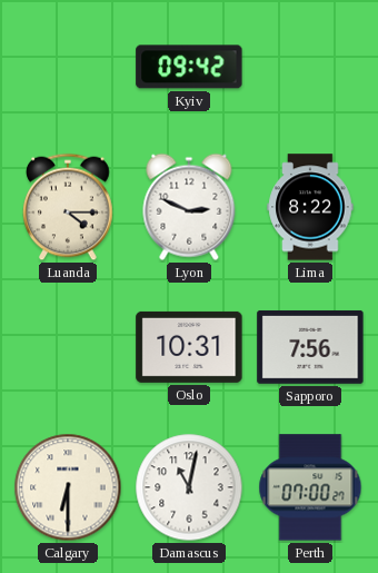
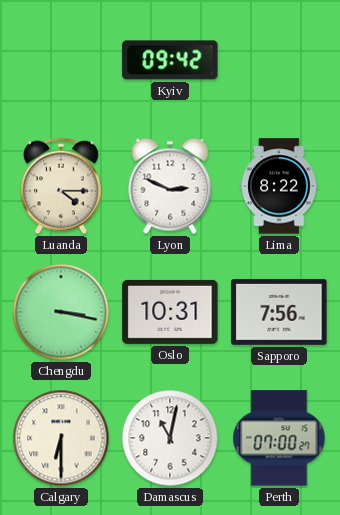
Chengdu: none -> 3:17
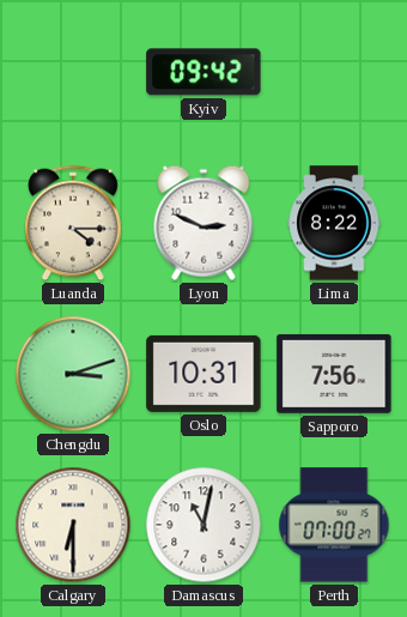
Chengdu: 3:17 -> 3:12
